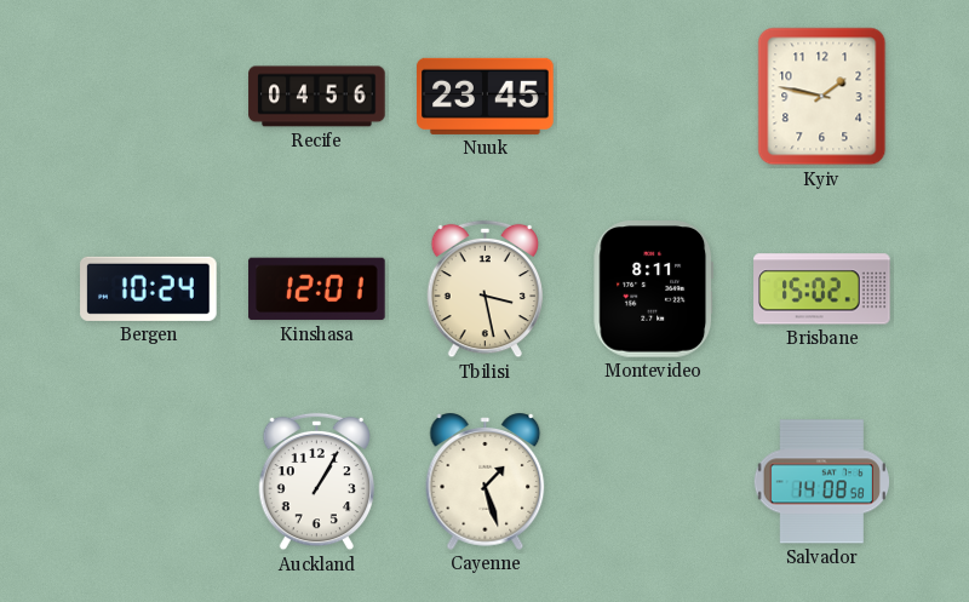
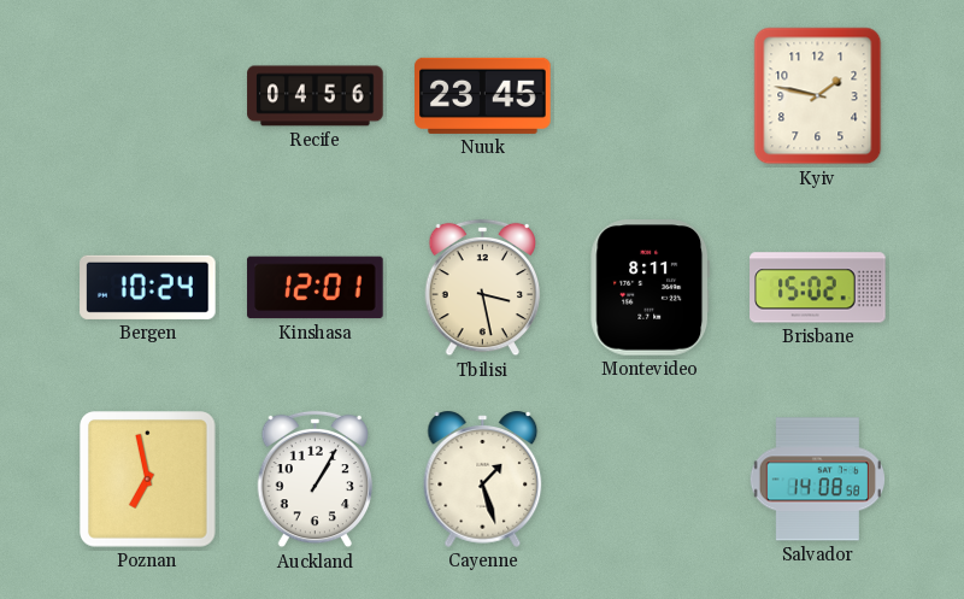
Poznan: none -> 6:58
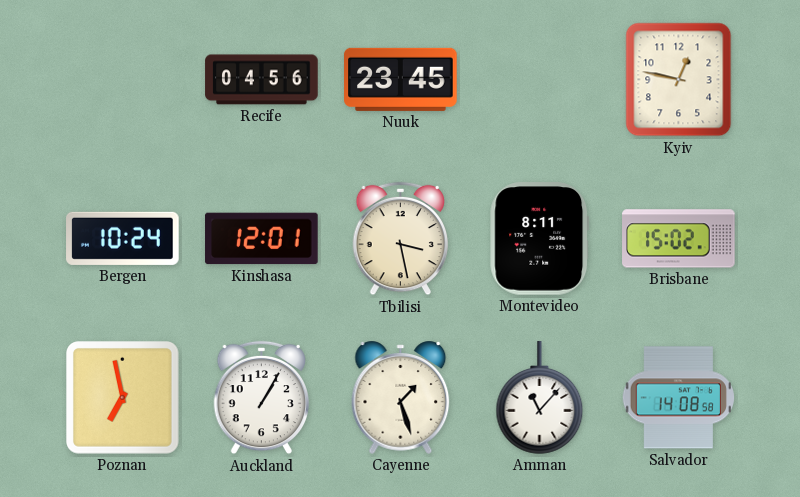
Kyiv: 1:47 -> 12:47
Amman: none -> 11:07
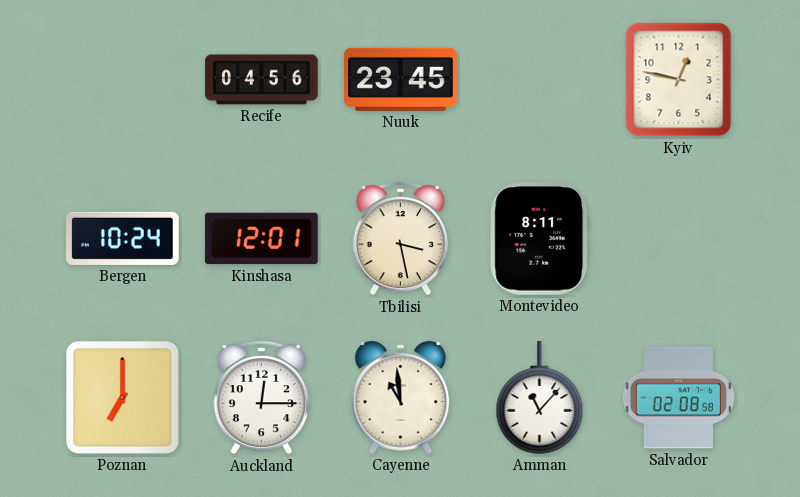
Brisbane: 15:02 -> none
Poznan: 6:58 -> 7:00
Auckland: 1:05 -> 12:15
Cayenne: 1:27 -> 10:59
Salvador: 14:08 -> 02:08
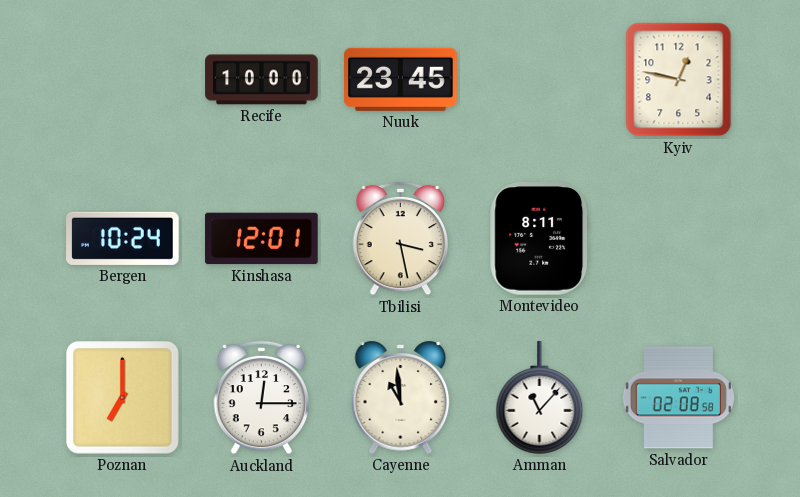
Recife: 04:56 -> 10:00
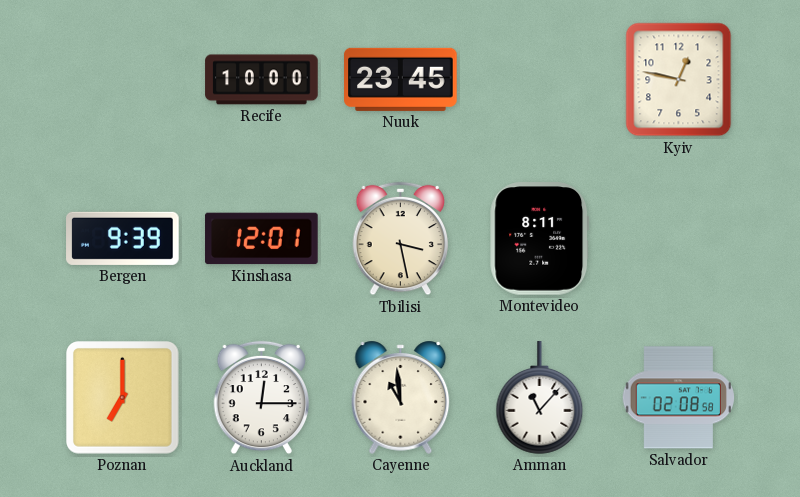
Bergen: 10:24 -> 9:39
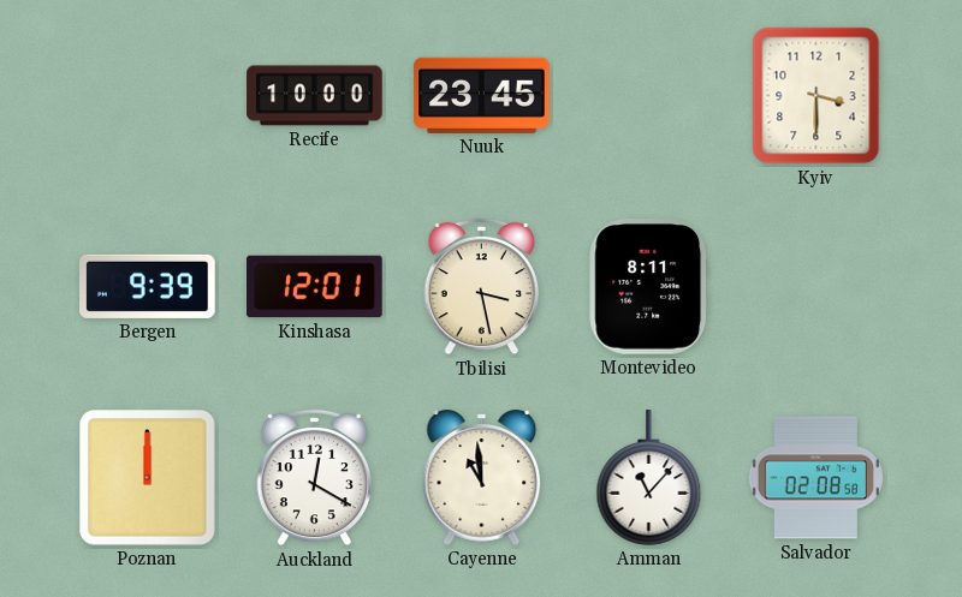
Kyiv: 12:47 -> 3:30
Poznan: 7:00 -> 12:00
Auckland: 12:15 -> 12:20
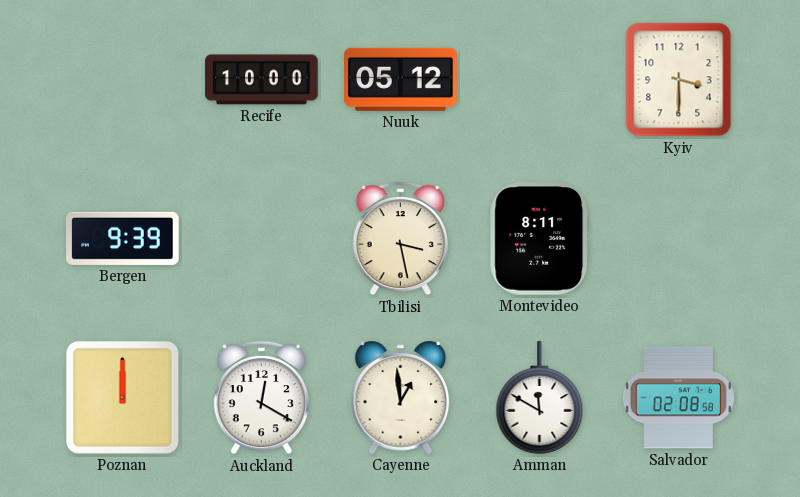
Nuuk: 23:45 -> 05:12
Kinshasa: 12:01 -> none
Cayenne: 10:59 -> 12:59
Amman: 11:07 -> 11:50
